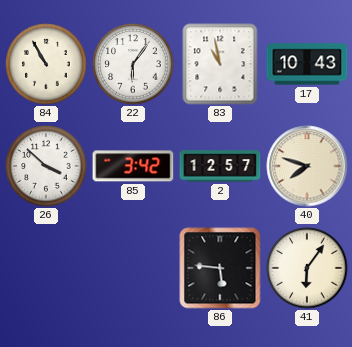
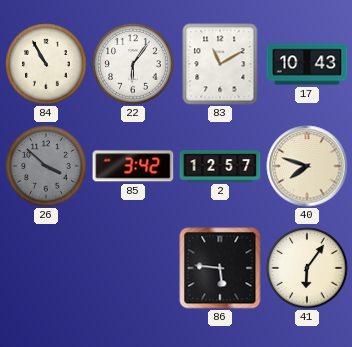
83: 10:58 -> 11:10
26 dial: white -> grey
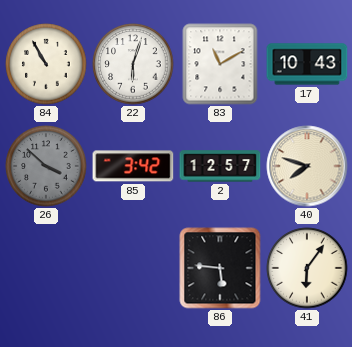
22: 6:06 -> 6:03
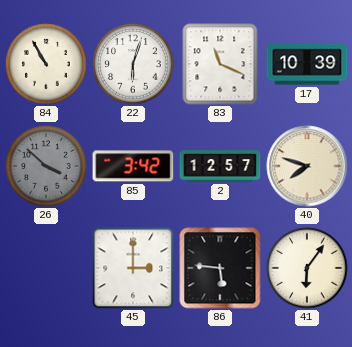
83: 11:10 -> 11:19
17: 10:43 -> 10:39
45: none -> 3:00
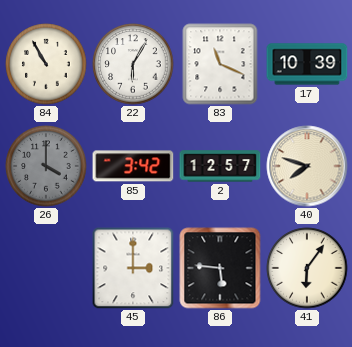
22: 6:03 -> 6:05
26: 3:52 -> 4:00
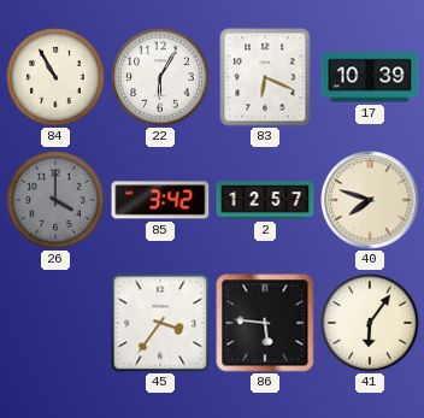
83: 11:19 -> 6:19
45: 3:00 -> 3:36
